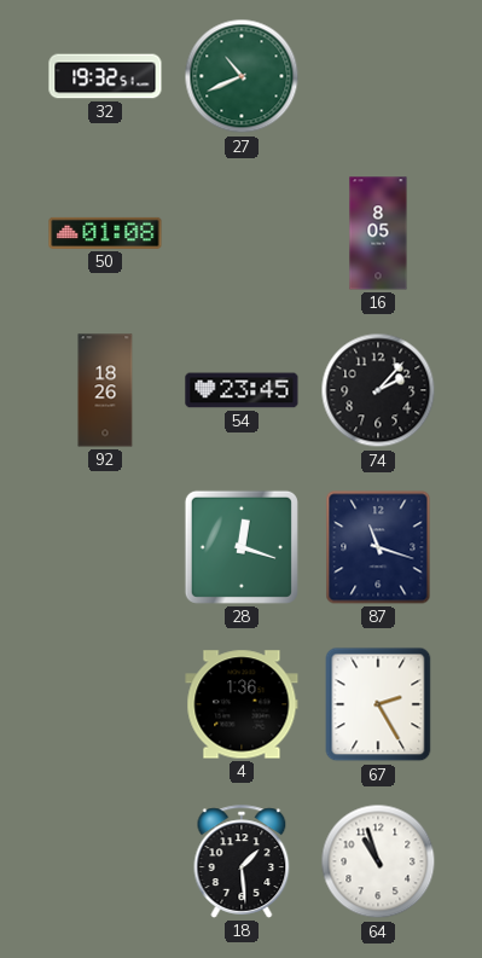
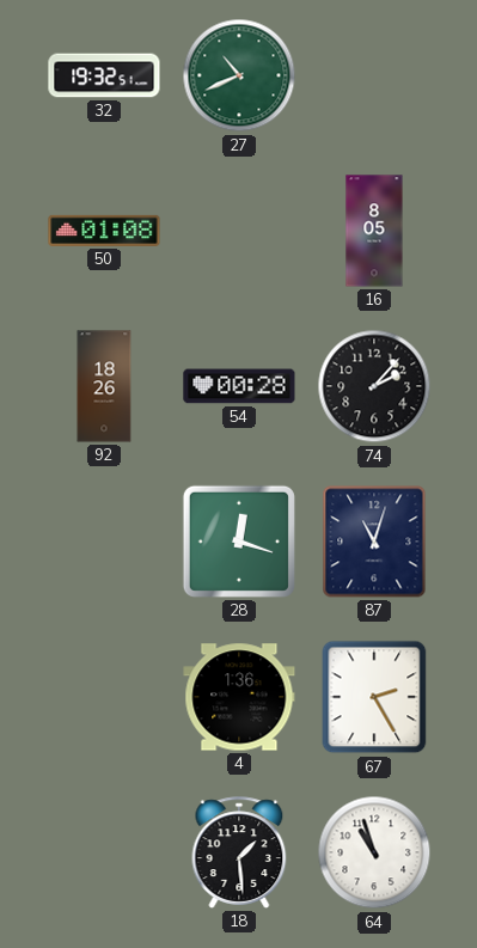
54: 23:45 -> 00:28
87: 11:18 -> 11:03
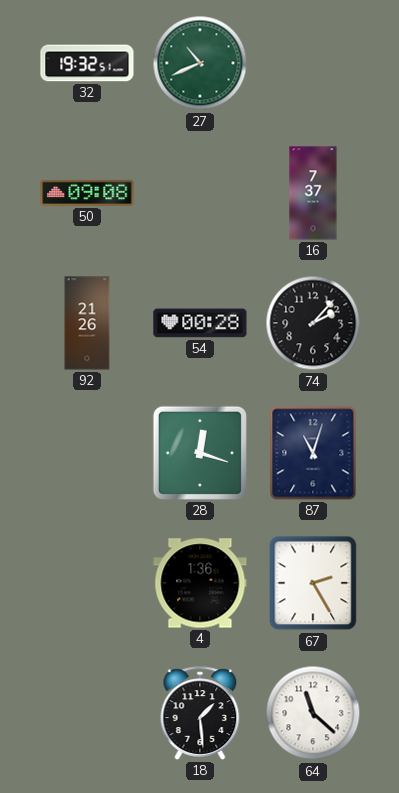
50: 01:08 -> 09:08
16: 8:05 -> 7:37
92: 18:26 -> 21:26
64: 10:57 -> 11:22
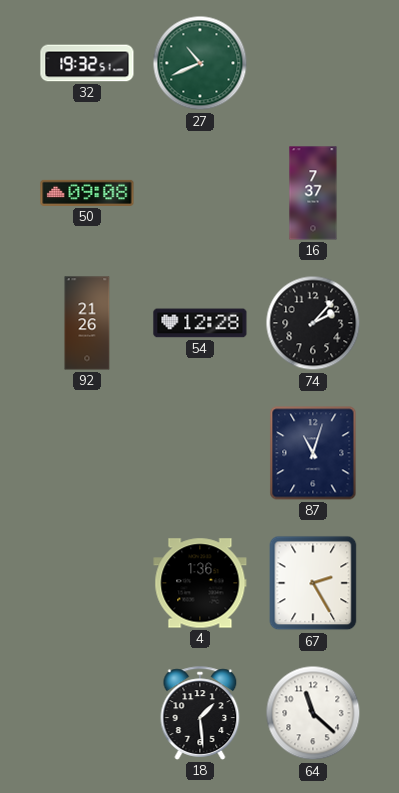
54: 00:28 -> 12:28
28: 12:18 -> none
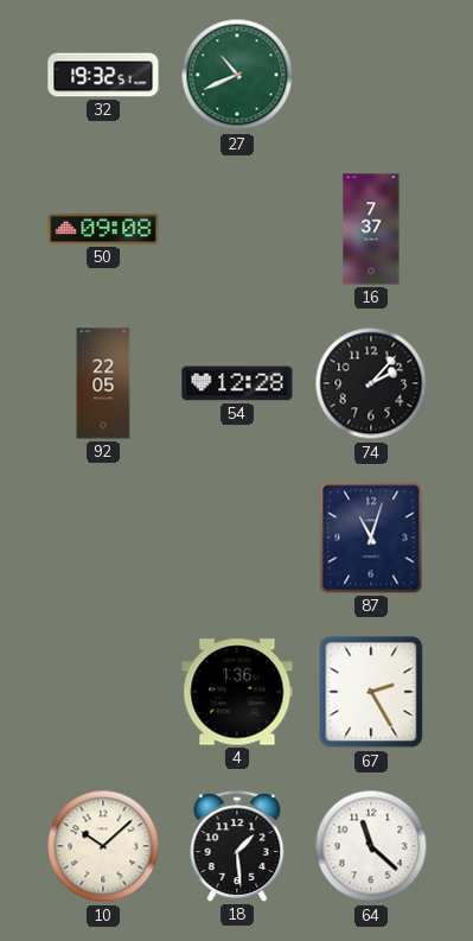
92: 21:26 -> 22:05
10: none -> 10:08
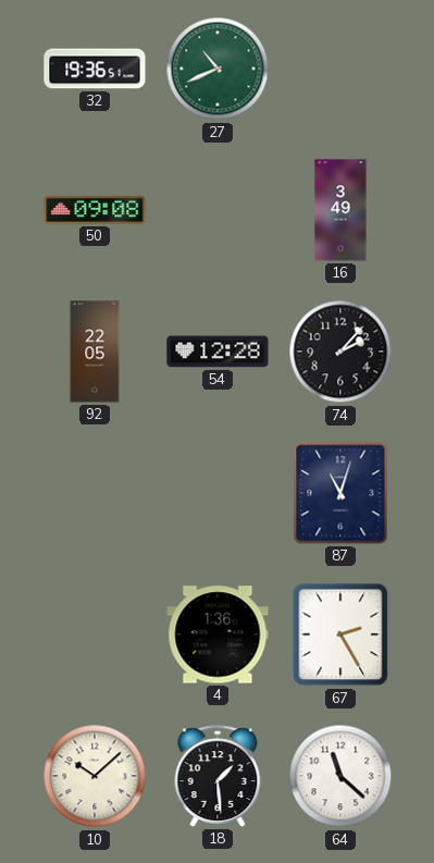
32: 19:32 -> 19:36
16: 7:37 -> 3:49
